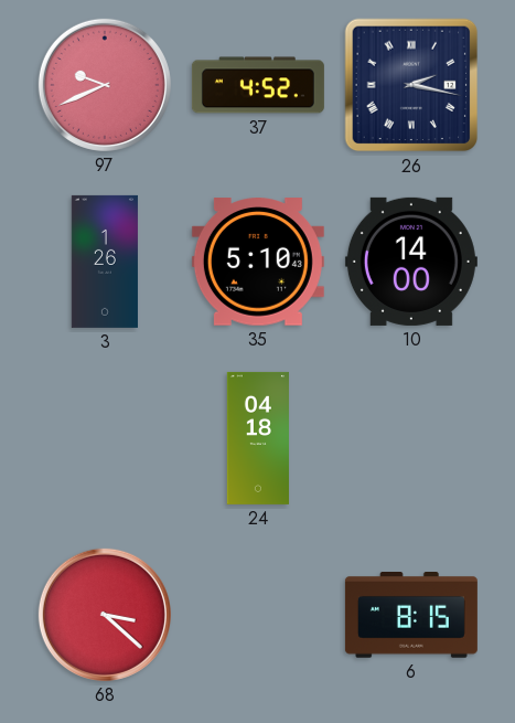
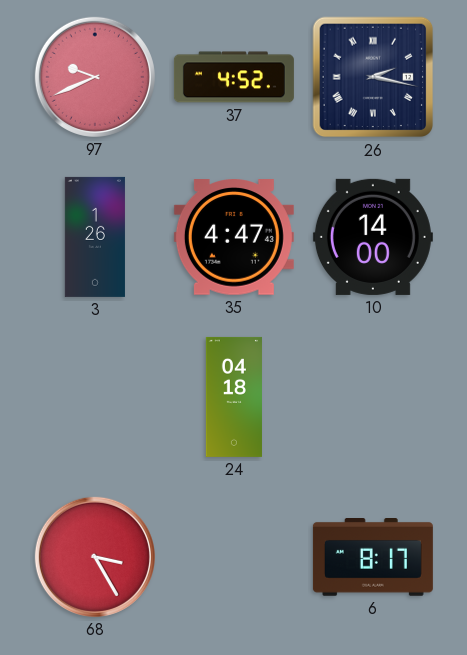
35: 5:10 -> 4:47
68: 3:22 -> 3:25
6: 8:15 -> 8:17
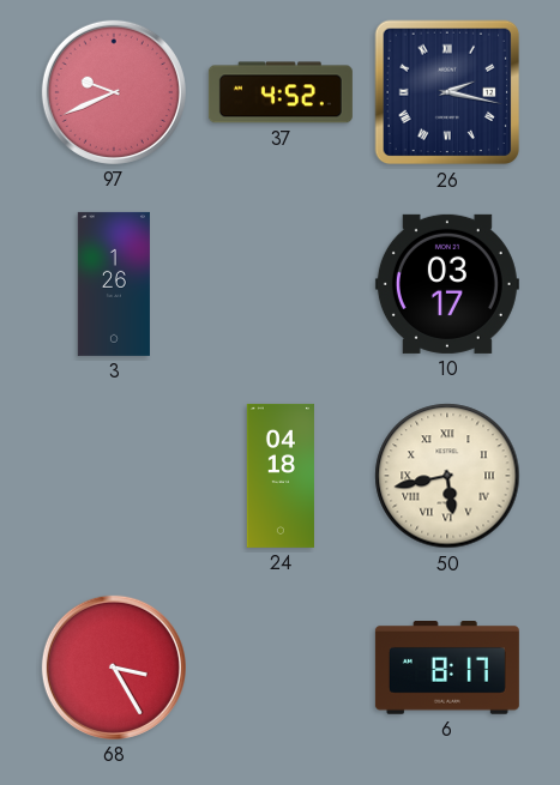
35: 4:47 -> none
10: 14:00 -> 03:17
50: none -> 5:43
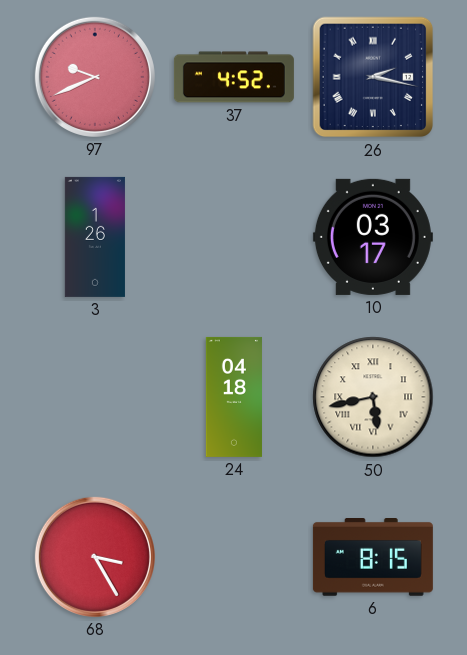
6: 8:17 -> 8:15
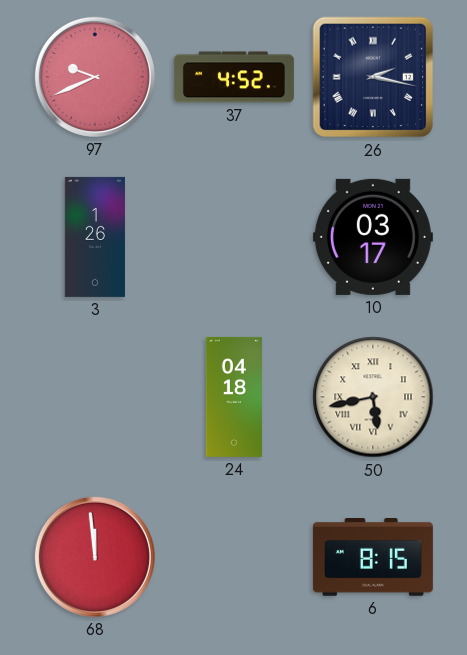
68: 3:25 -> 11:59
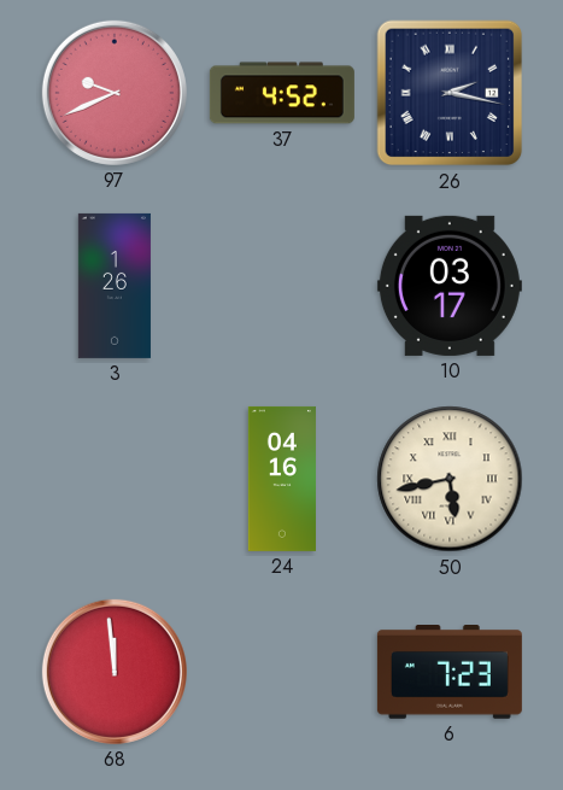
24: 04:18 -> 04:16
6: 8:15 -> 7:23
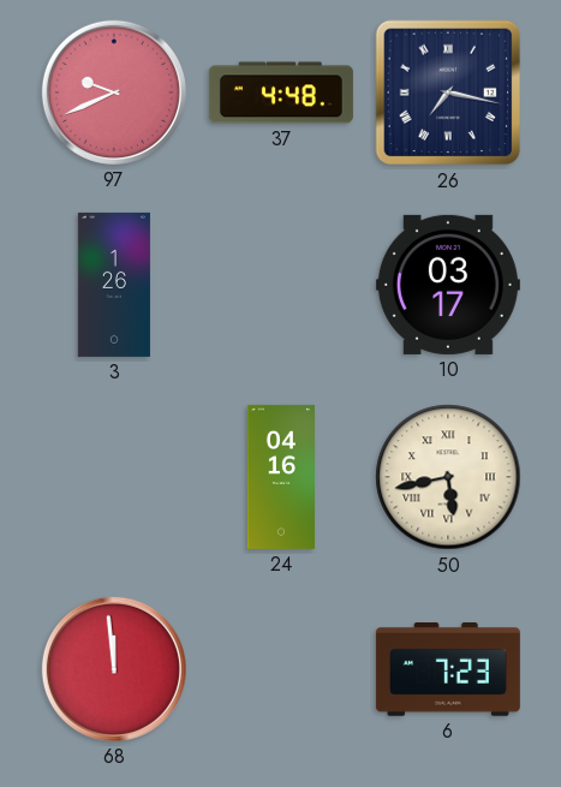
37: 4:52 -> 4:48
26: 2:17 -> 7:17
